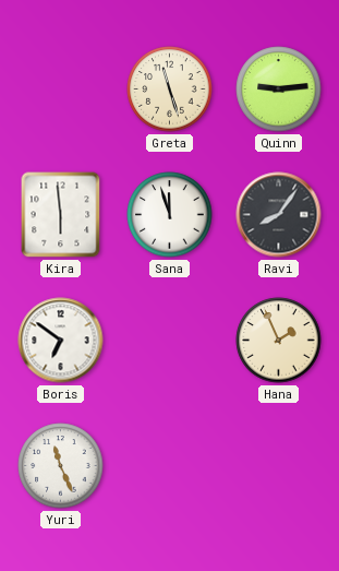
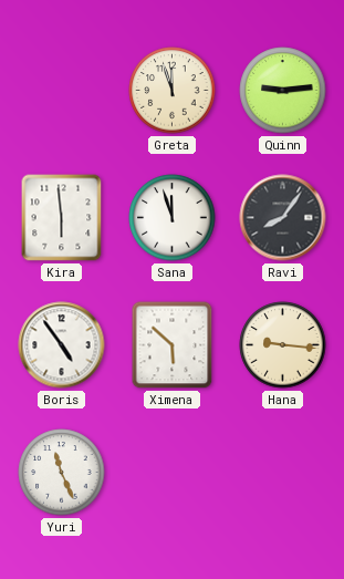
Greta: 11:27 -> 11:57
Boris: 6:51 -> 4:54
Ximena: none -> 5:52
Hana: 1:56 -> 9:16
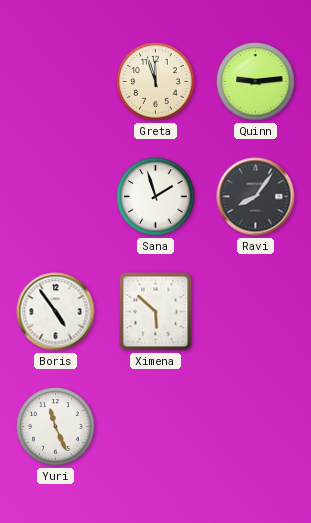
Kira: 5:59 -> none
Sana: 11:57 -> 1:57
Hana: 9:16 -> none
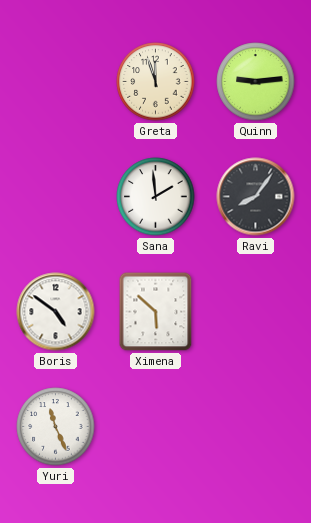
Sana: 1:57 -> 1:59
Boris: 4:54 -> 4:51
